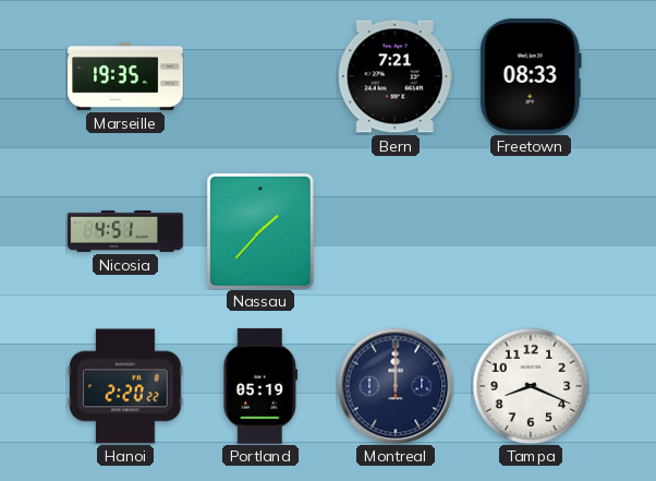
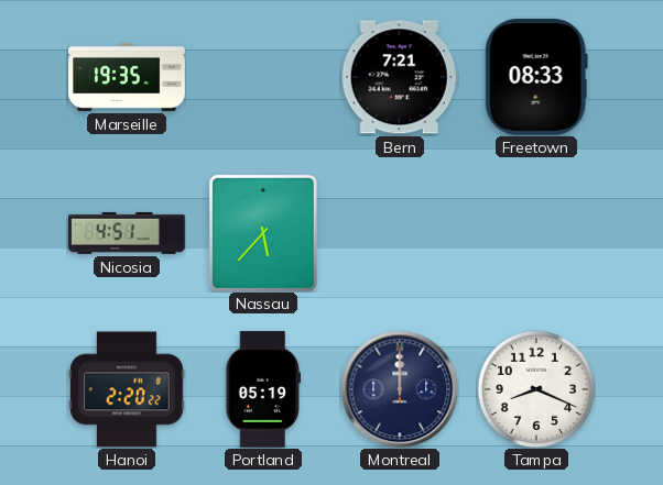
Nassau: 1:37 -> 5:37
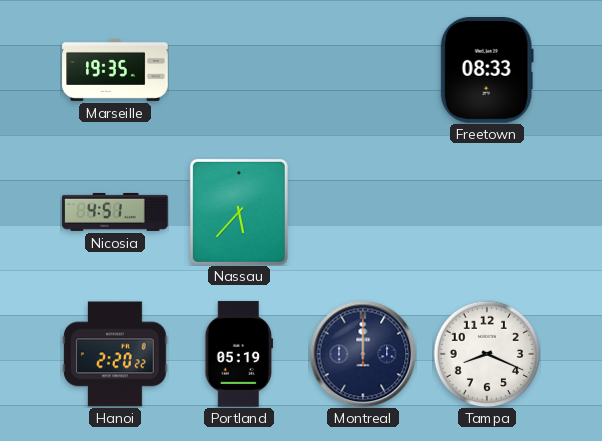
Bern: 7:21 -> none
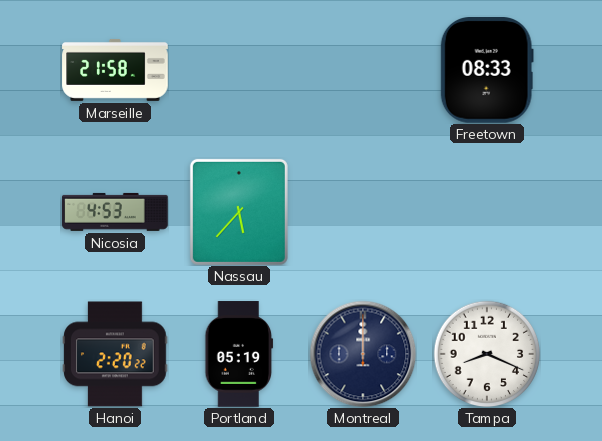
Marseille: 19:35 -> 21:58
Nicosia: 4:51 -> 4:53
